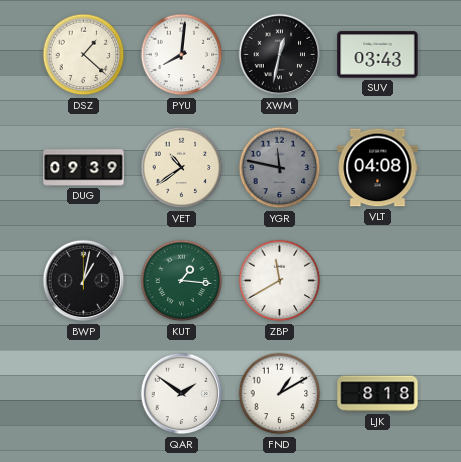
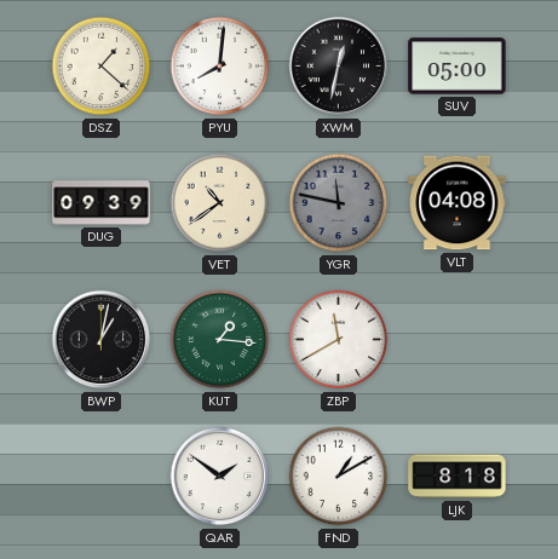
SUV: 03:43 -> 05:00
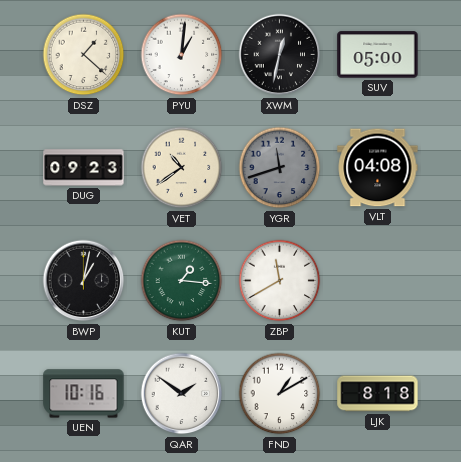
PYU: 8:01 -> 1:01
DUG: 09:39 -> 09:23
YGR: 11:47 -> 11:42
UEN: none -> 10:16
